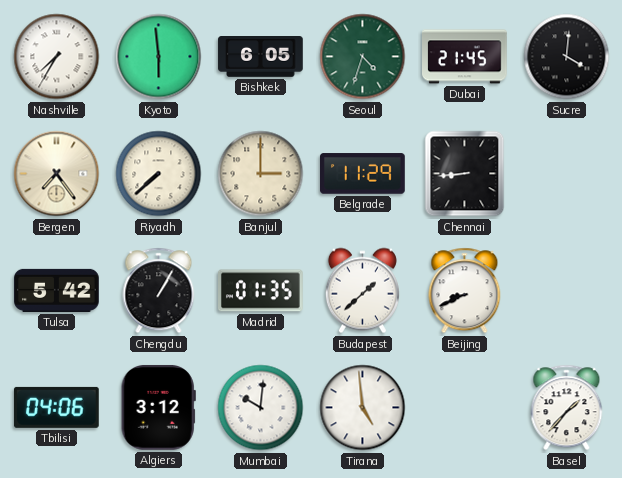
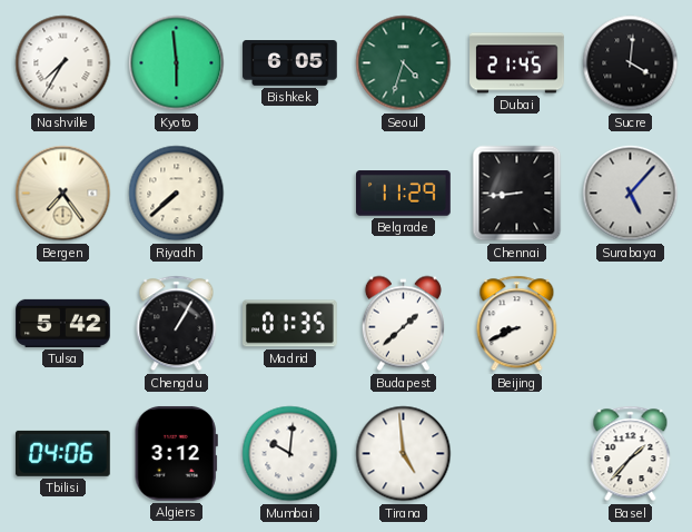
Banjul: 3:00 -> none
Surabaya: none -> 5:07
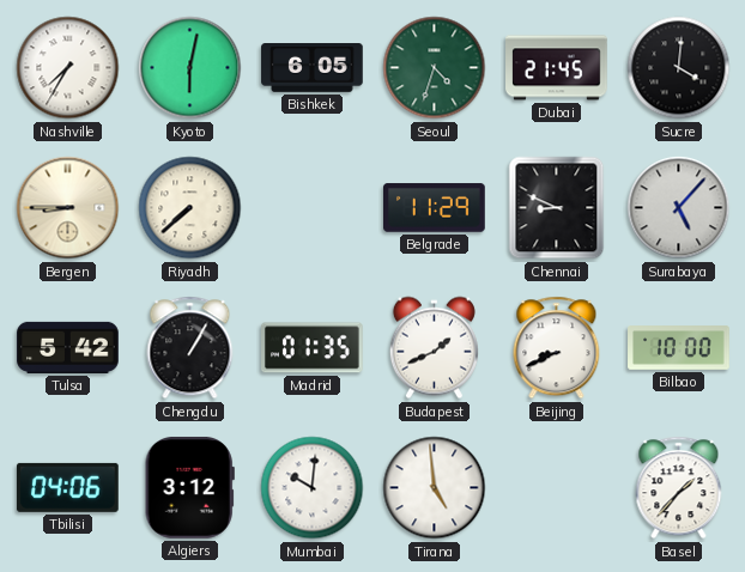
Kyoto: 5:59 -> 6:02
Bergen: 7:24 -> 8:45
Chennai: 8:44 -> 8:49
Budapest: 1:38 -> 1:41
Bilbao: none -> 10:00
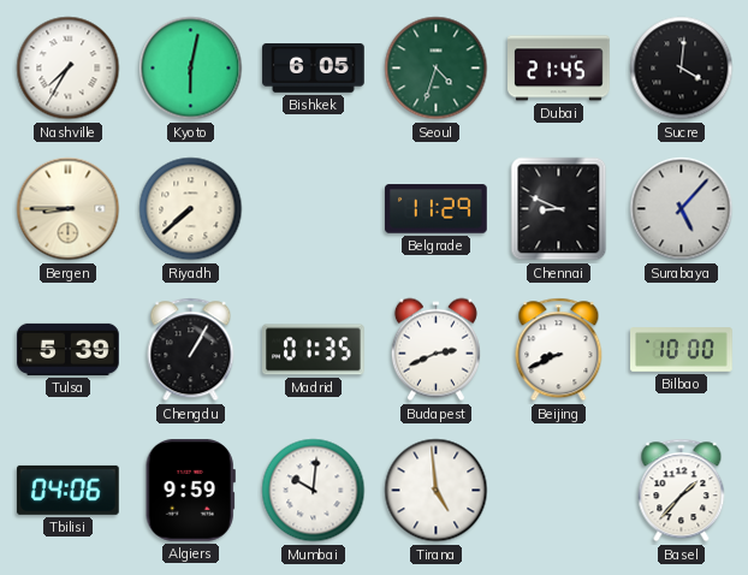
Tulsa: 5:42 -> 5:39
Budapest: 1:41 -> 2:41
Algiers: 3:12 -> 9:59
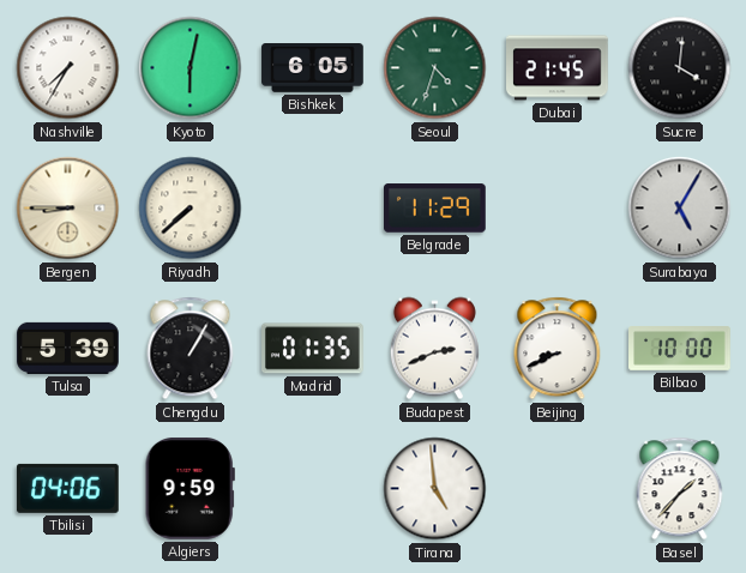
Chennai: 8:49 -> none
Surabaya: 5:07 -> 5:05
Mumbai: 10:01 -> none
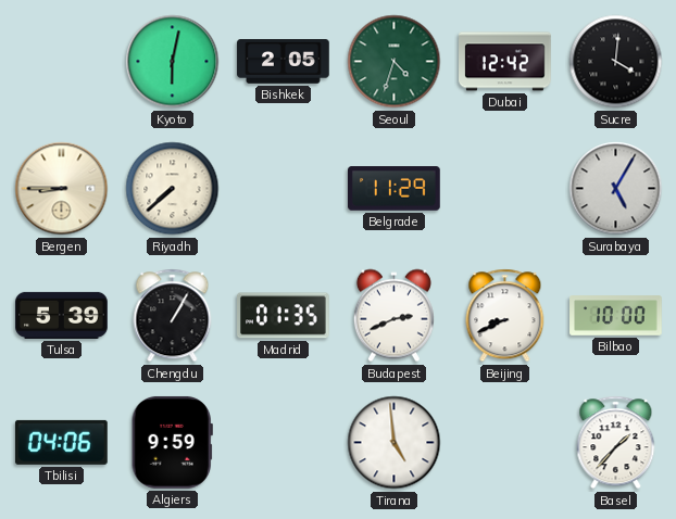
Nashville: 7:35 -> none
Bishkek: 6:05 -> 2:05
Dubai: 21:45 -> 12:42
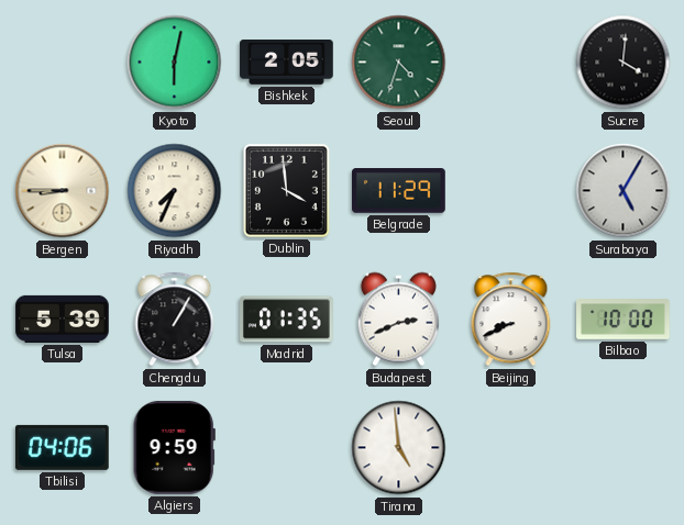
Dubai: 12:42 -> none
Riyadh: 7:38 -> 7:34
Dublin: none -> 3:59
Basel: 1:37 -> none
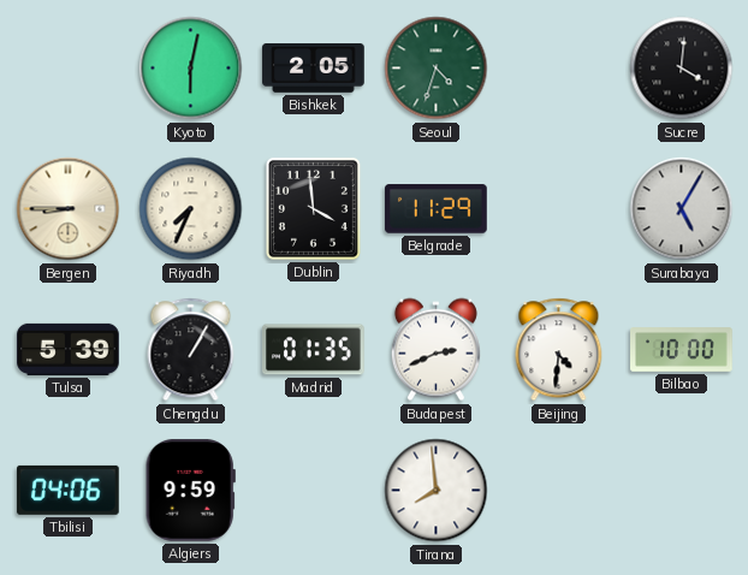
Beijing: 8:41 -> 4:31
Tirana: 4:59 -> 7:59
